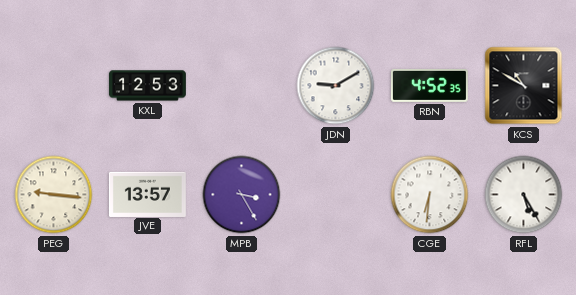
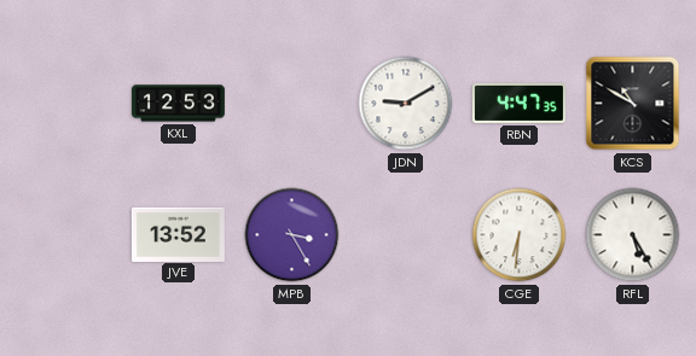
RBN: 4:52 -> 4:47
PEG: 9:16 -> none
JVE: 13:57 -> 13:52
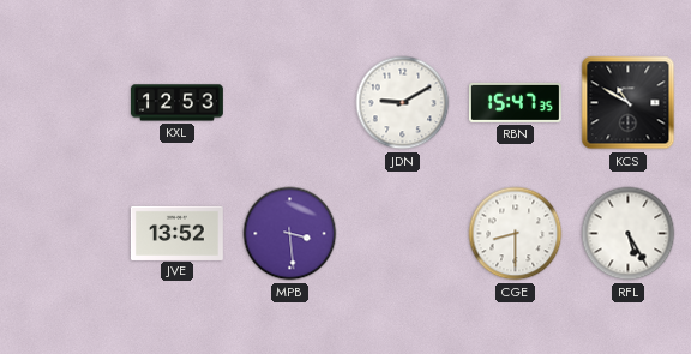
RBN: 4:47 -> 15:47
MPB: 3:25 -> 3:29
CGE: 6:31 -> 8:30
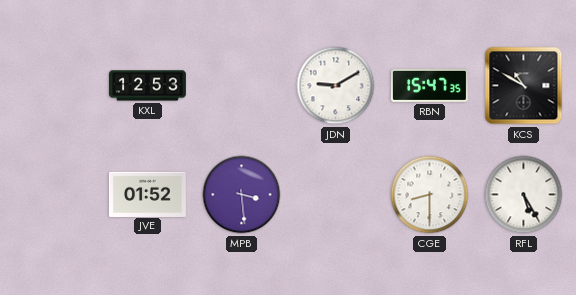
JVE: 13:52 -> 01:52
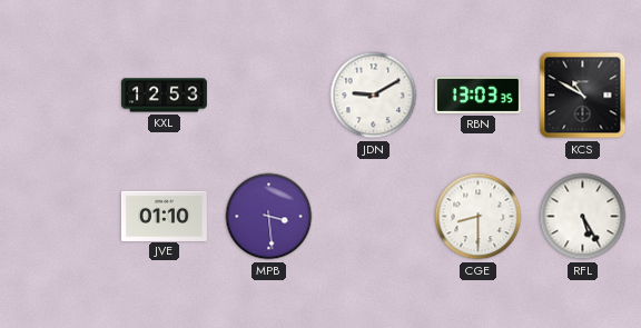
RBN: 15:47 -> 13:03
JVE: 01:52 -> 01:10
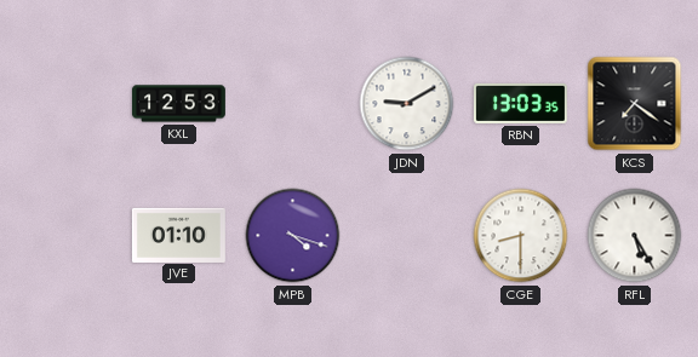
KCS: 10:50 -> 7:21
MPB: 3:29 -> 4:18
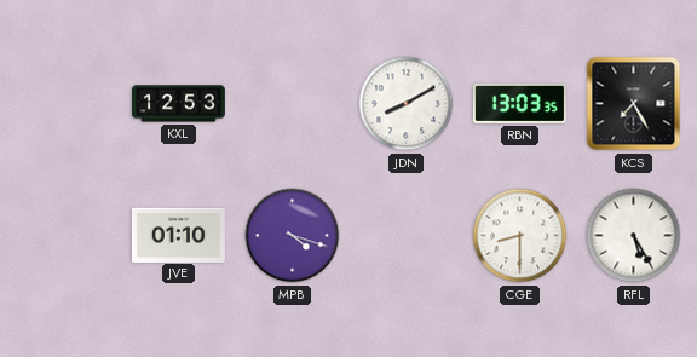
JDN: 9:10 -> 8:10
KCS: 7:21 -> 7:25
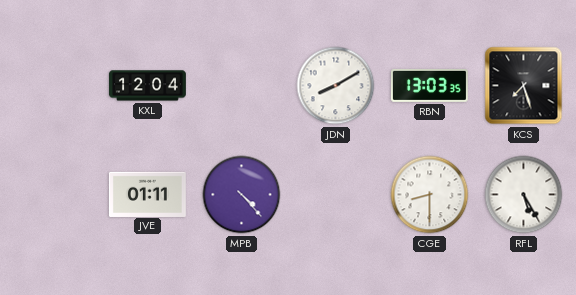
KXL: 12:53 -> 12:04
KCS: 7:25 -> 7:27
JVE: 01:10 -> 01:11
MPB: 4:18 -> 4:23
